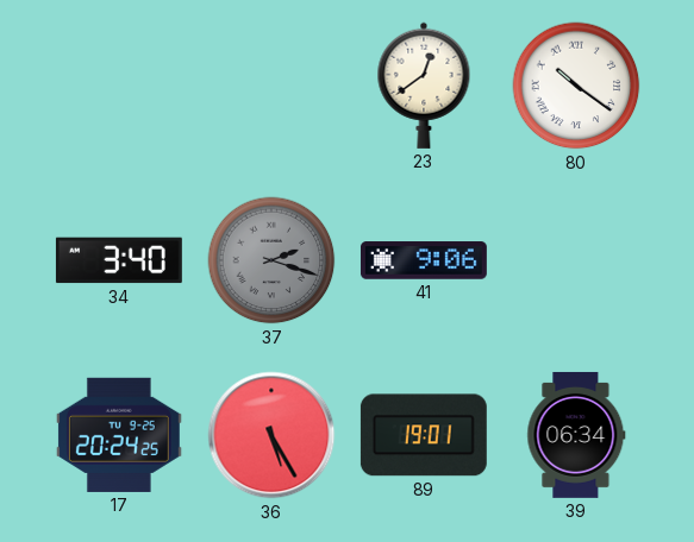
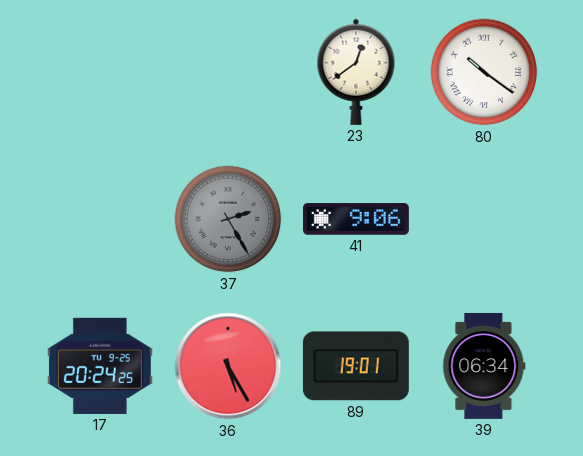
34: 3:40 -> none
37: 2:18 -> 2:25
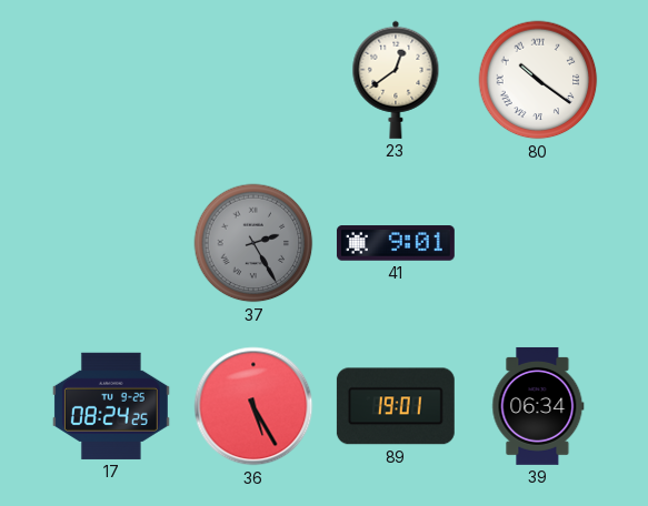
41: 9:06 -> 9:01
17: 20:24 -> 08:24
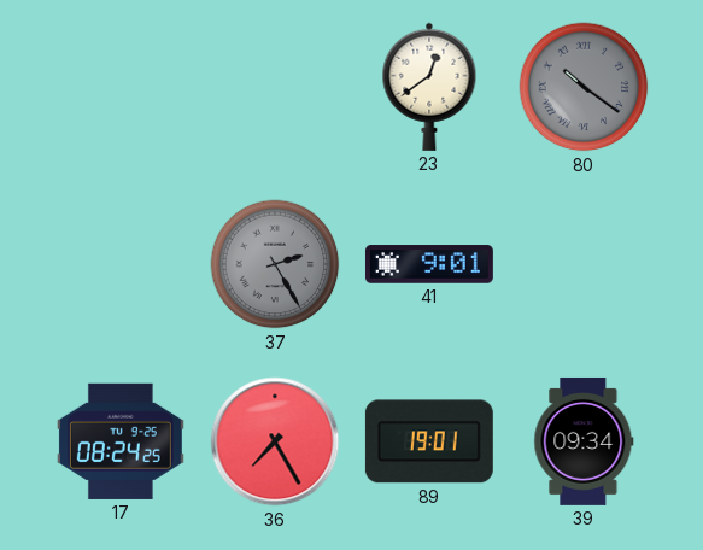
80 dial: white -> grey
36: 5:25 -> 7:25
39: 06:34 -> 09:34
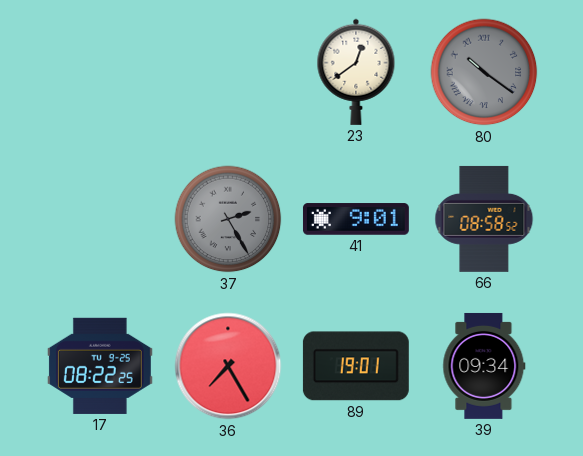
66: none -> 08:58
17: 08:24 -> 08:22
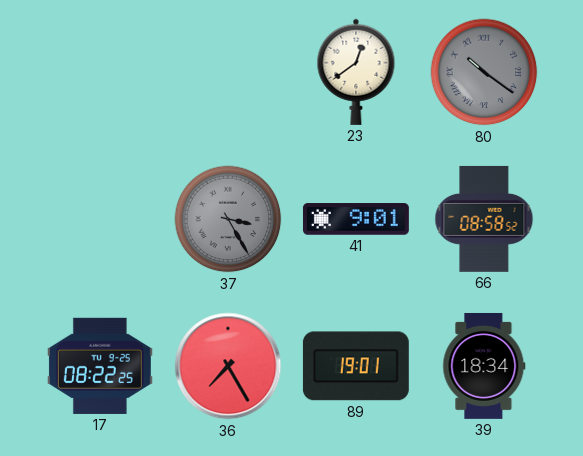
37: 2:25 -> 3:25
39: 09:34 -> 18:34
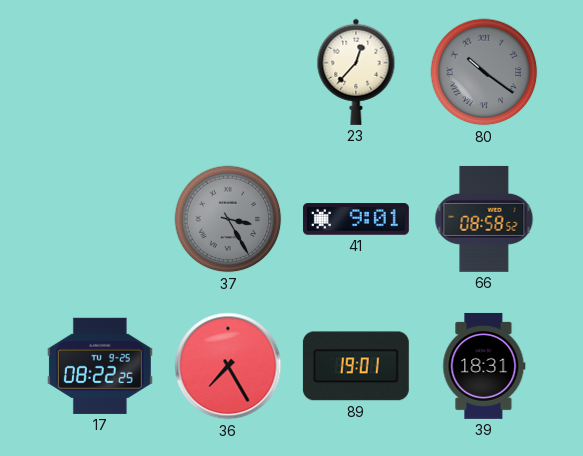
23: 12:39 -> 12:37
39: 18:34 -> 18:31
